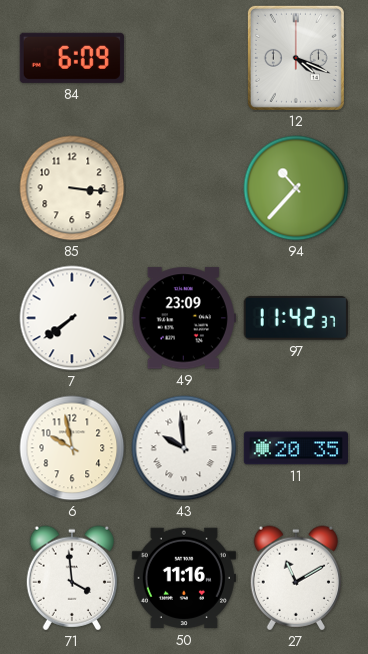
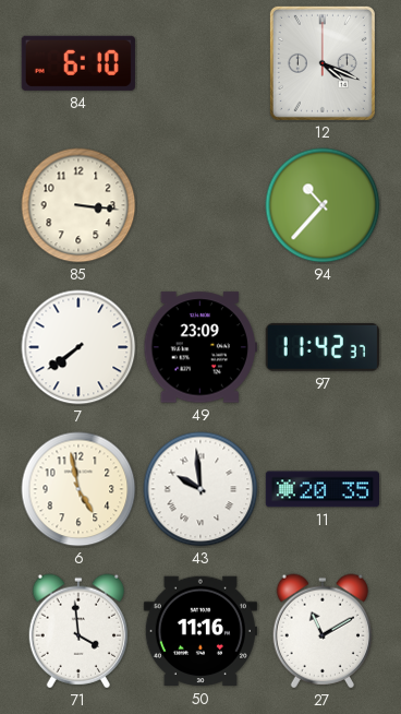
84: 6:09 -> 6:10
6: 9:58 -> 4:58
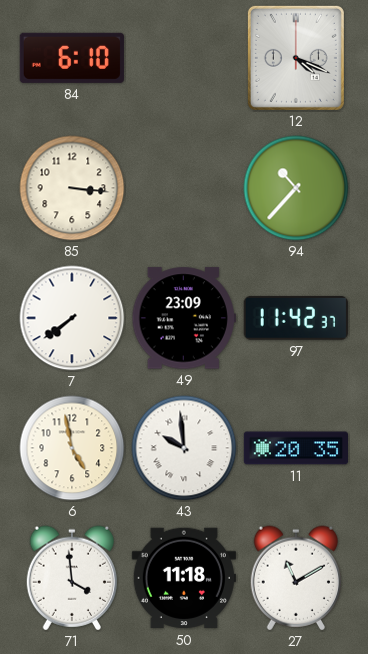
50: 11:16 -> 11:18
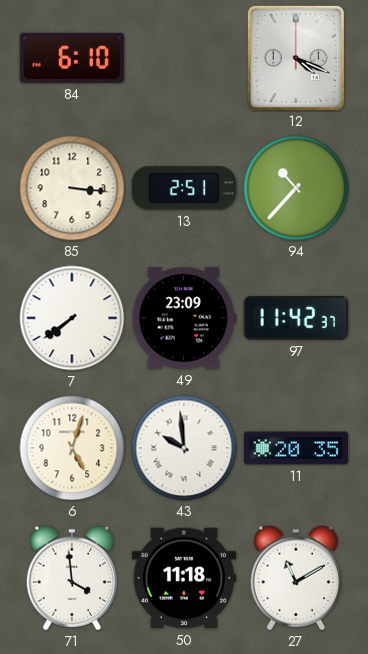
13: none -> 2:51
6: 4:58 -> 5:03
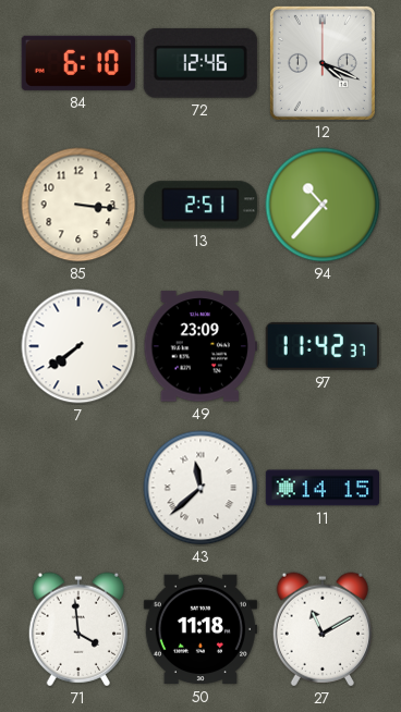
72: none -> 12:46
6: 5:03 -> none
43: 9:59 -> 11:38
11: 20:35 -> 14:15
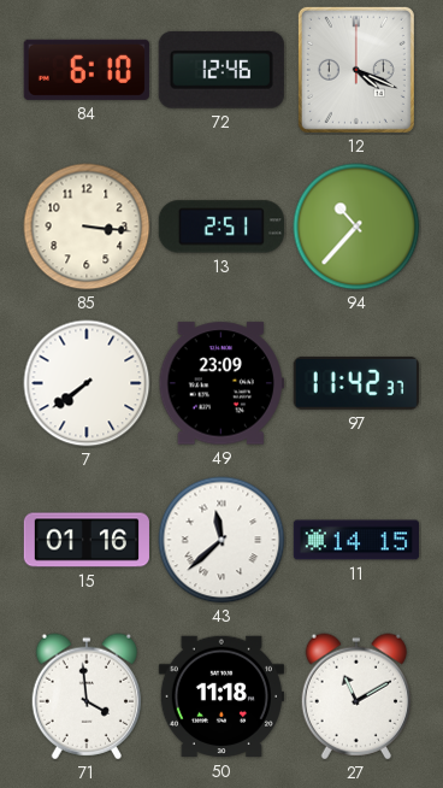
15: none -> 01:16
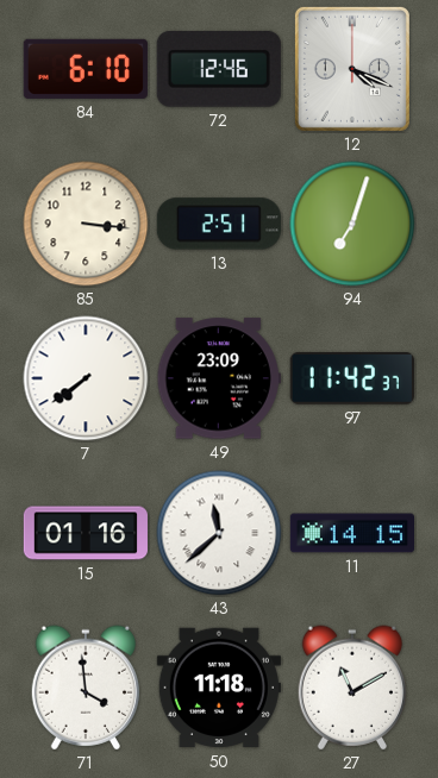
94: 10:37 -> 7:03
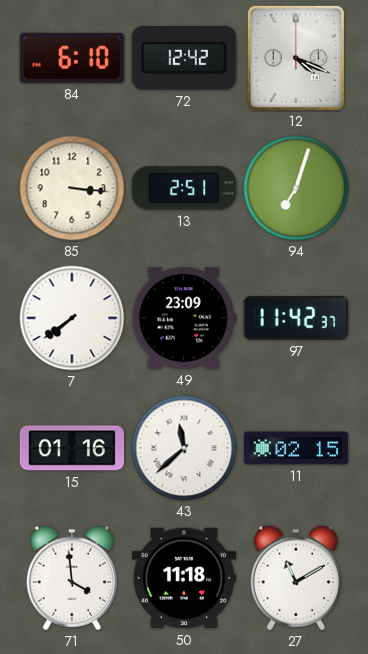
72: 12:46 -> 12:42
11: 14:15 -> 02:15
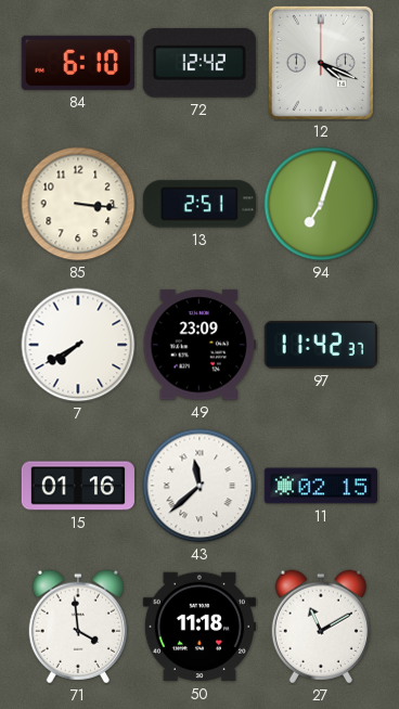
7: 7:39 -> 7:40
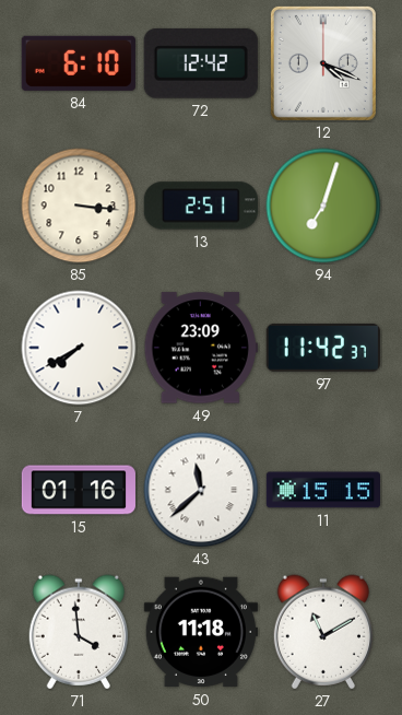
11: 02:15 -> 15:15
